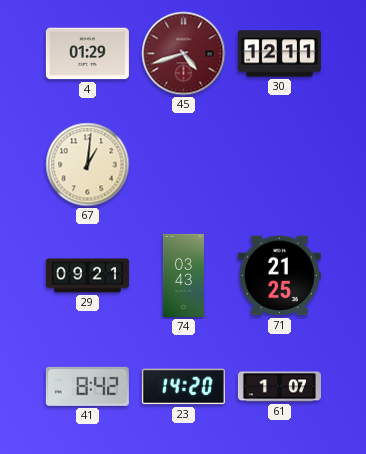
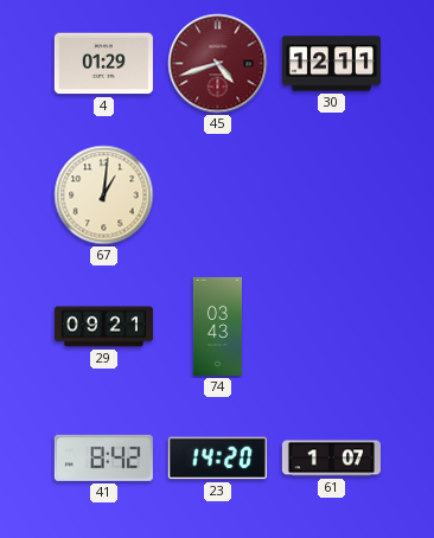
71: 21:25 -> none
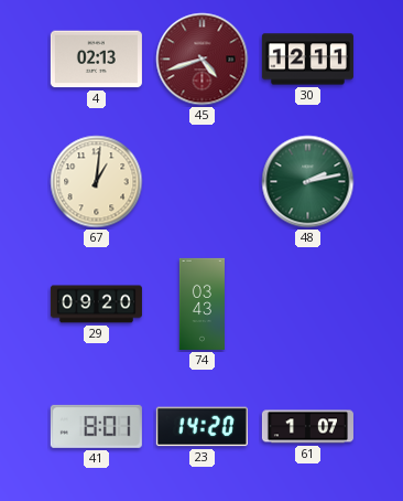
4: 01:29 -> 02:13
48: none -> 2:13
29: 09:21 -> 09:20
41: 8:42 -> 8:01
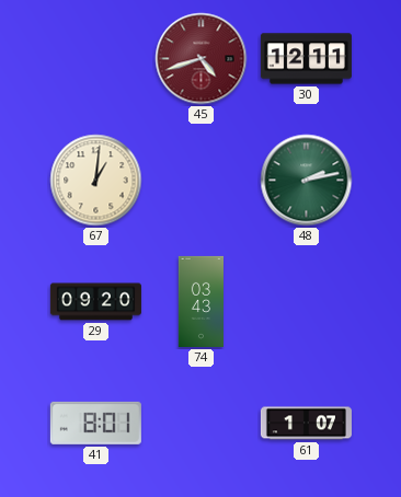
4: 02:13 -> none
23: 14:20 -> none
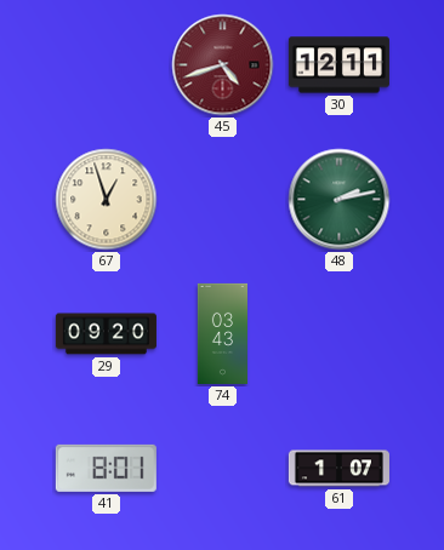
67: 1:01 -> 12:57
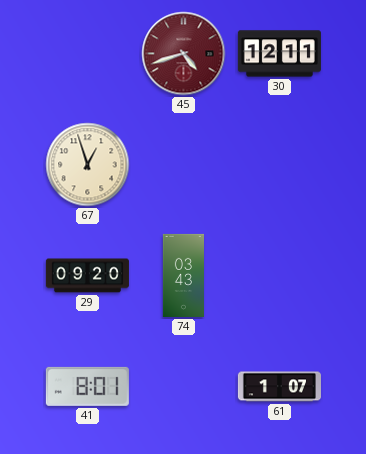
48: 2:13 -> none
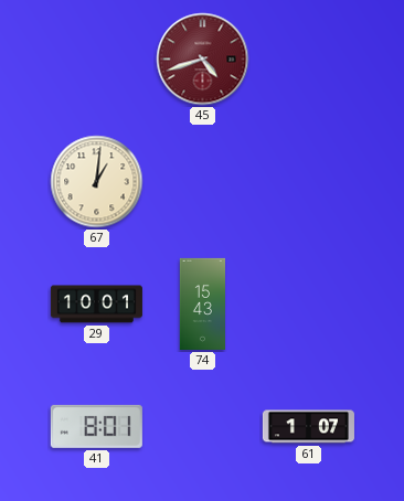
30: 12:11 -> none
67: 12:57 -> 1:01
29: 09:20 -> 10:01
74: 03:43 -> 15:43
